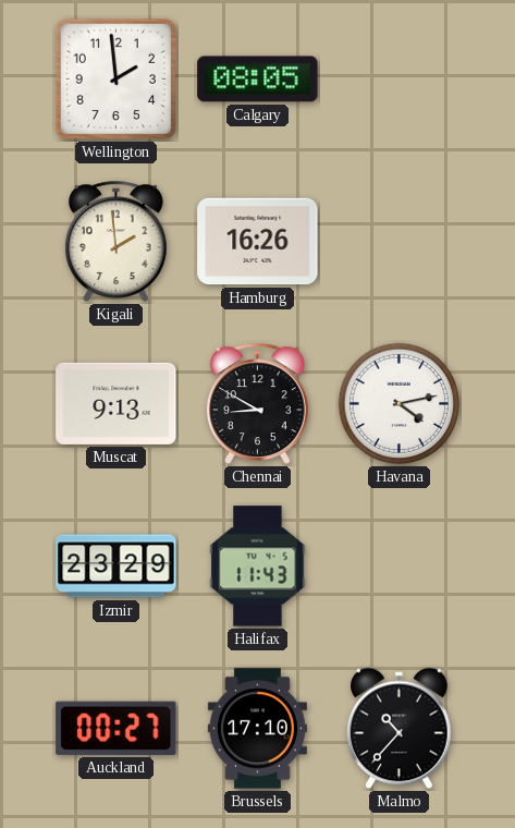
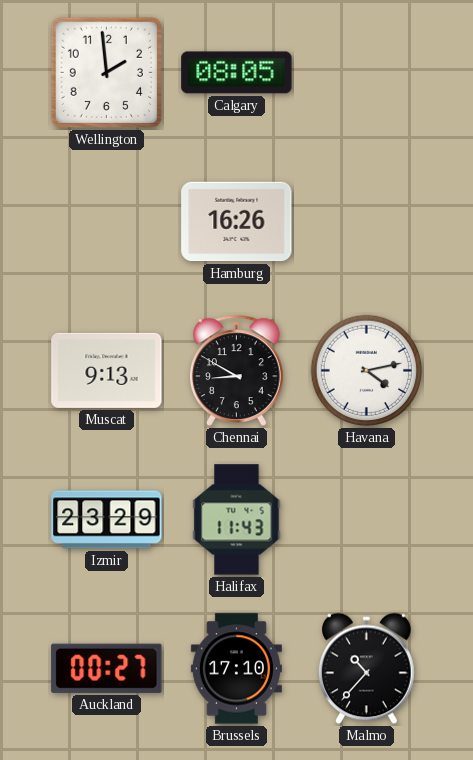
Kigali: 1:59 -> none
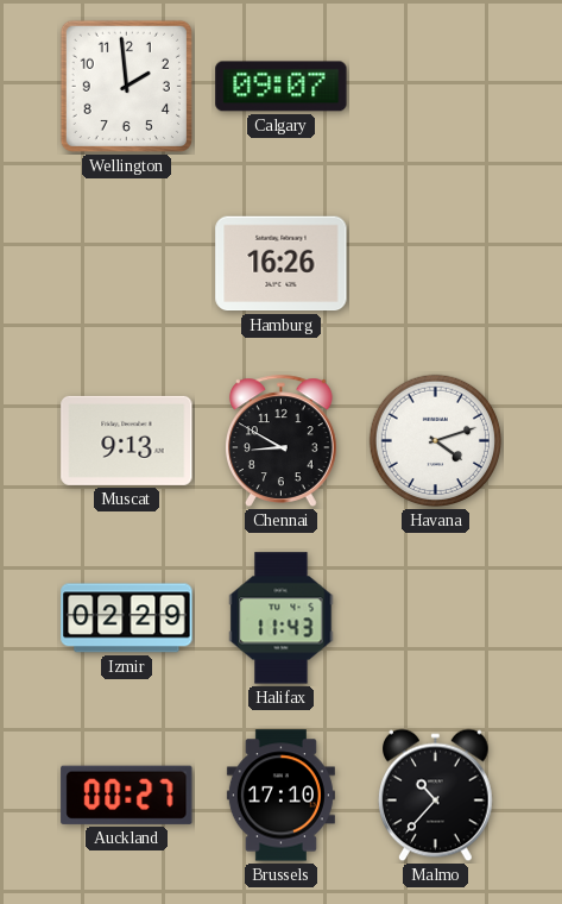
Calgary: 08:05 -> 09:07
Havana: 4:13 -> 4:12
Izmir: 23:29 -> 02:29
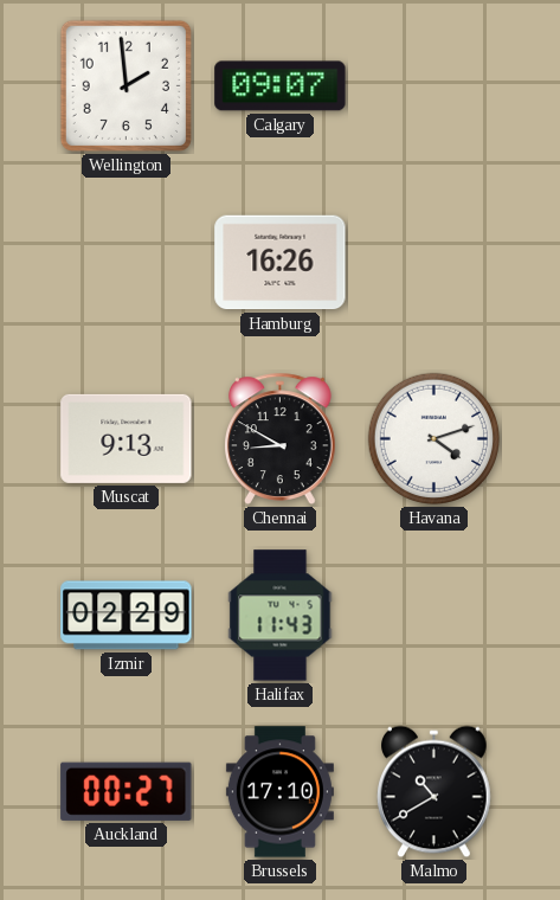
Malmo: 10:37 -> 10:40
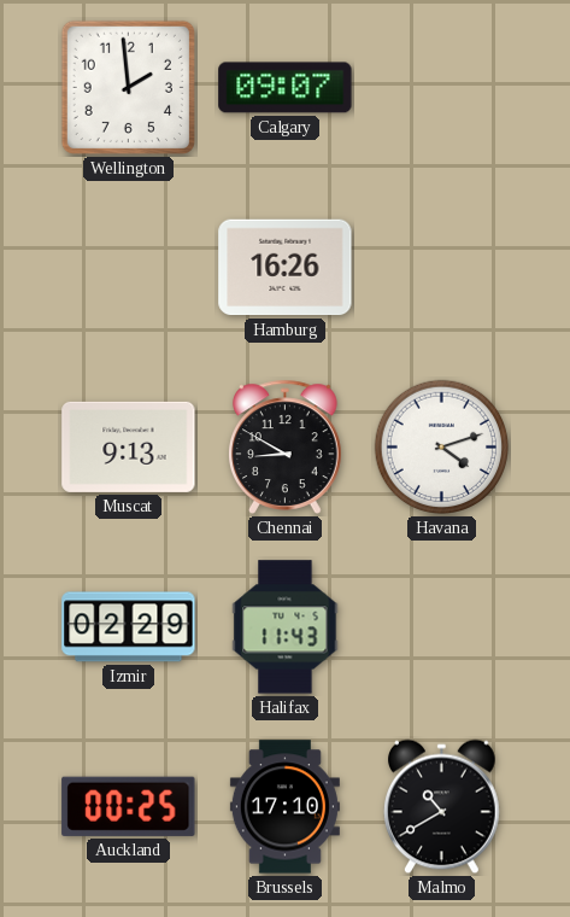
Auckland: 00:27 -> 00:25
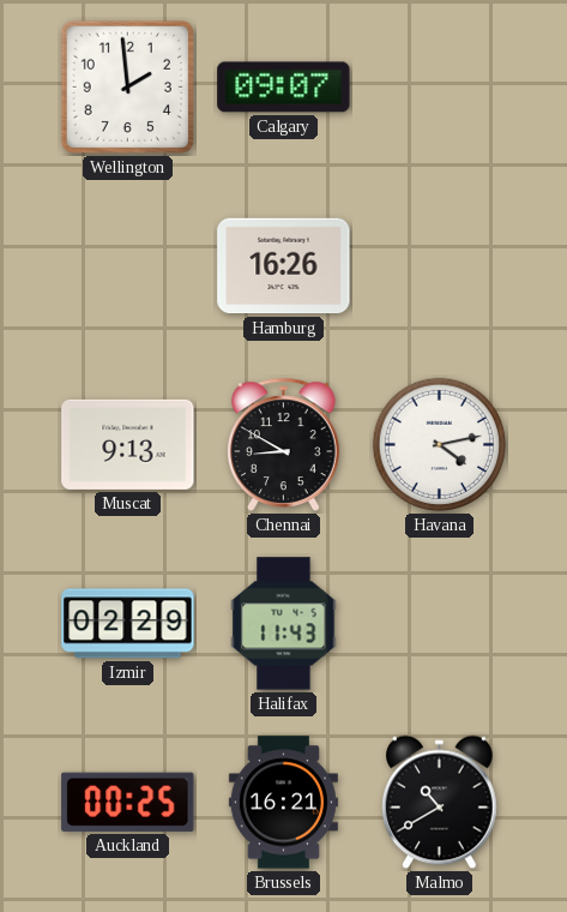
Havana: 4:12 -> 4:13
Brussels: 17:10 -> 16:21
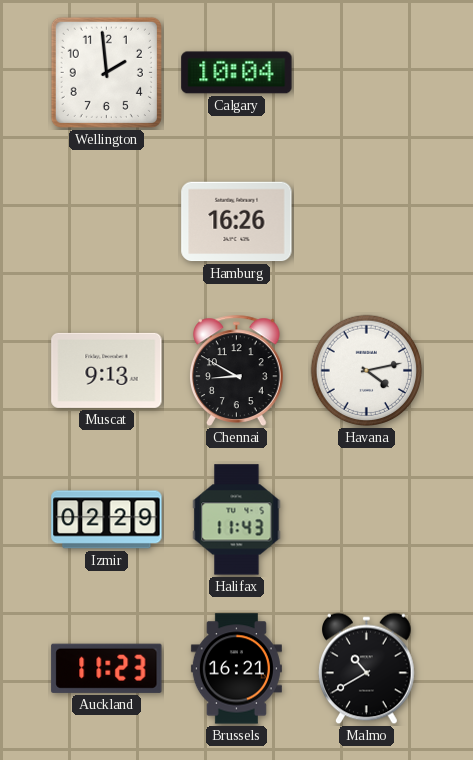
Calgary: 09:07 -> 10:04
Auckland: 00:25 -> 11:23
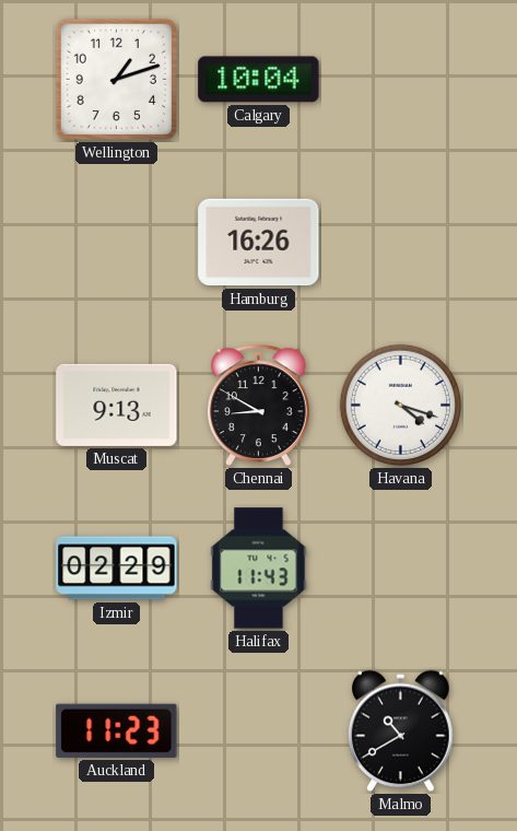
Wellington: 1:59 -> 1:12
Havana: 4:13 -> 4:18
Brussels: 16:21 -> none
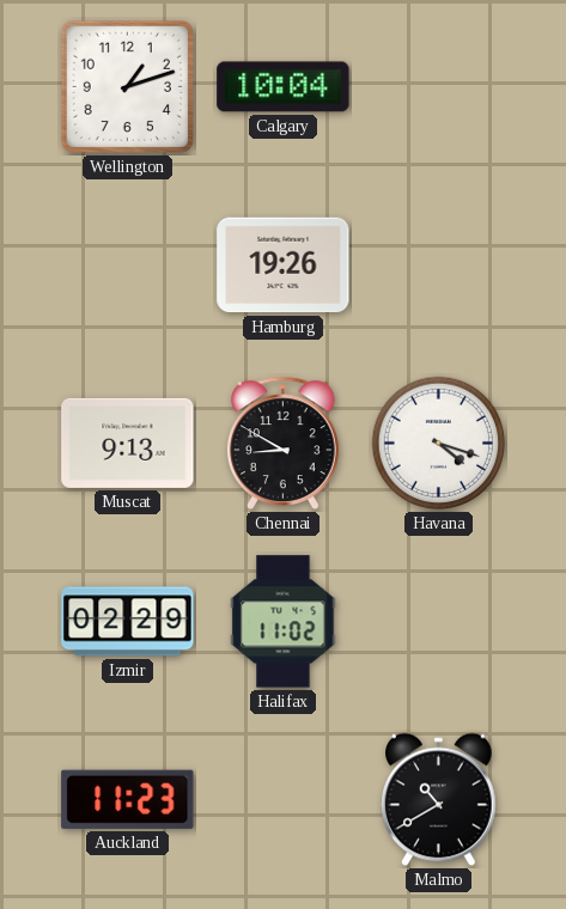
Hamburg: 16:26 -> 19:26
Halifax: 11:43 -> 11:02
